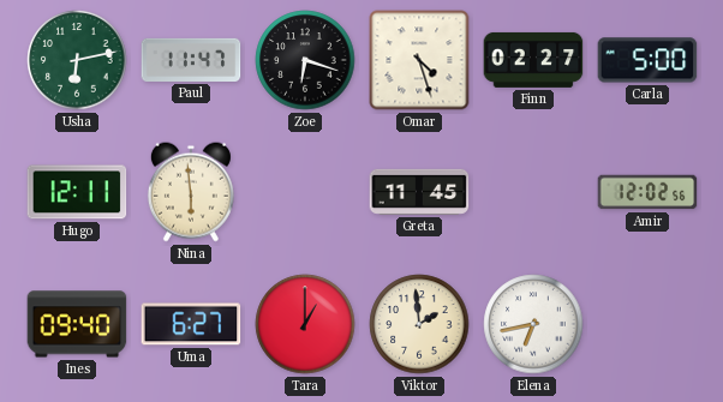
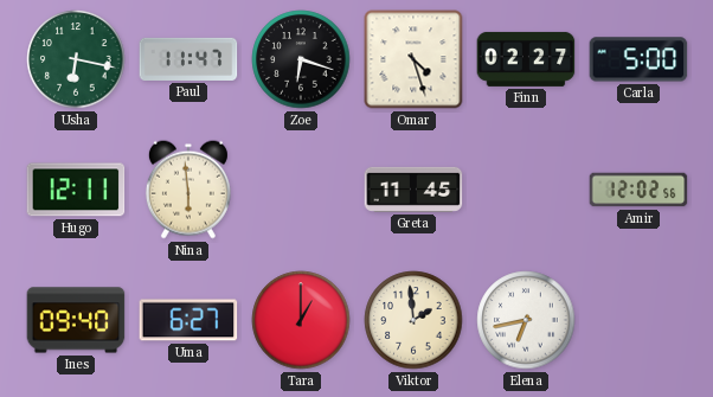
Usha: 6:13 -> 6:17
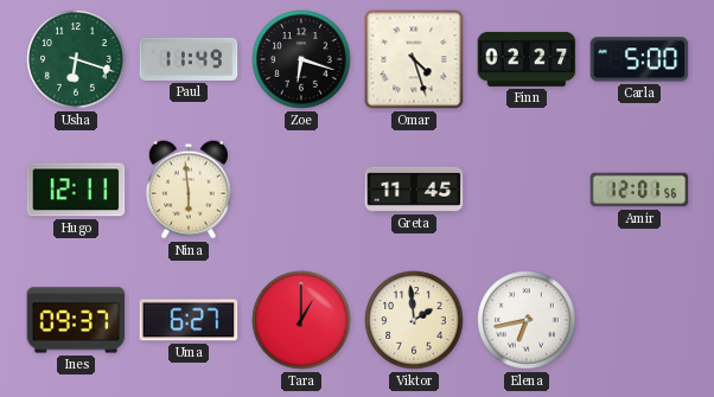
Usha: 6:17 -> 6:18
Paul: 11:47 -> 11:49
Amir: 12:02 -> 12:01
Ines: 09:40 -> 09:37
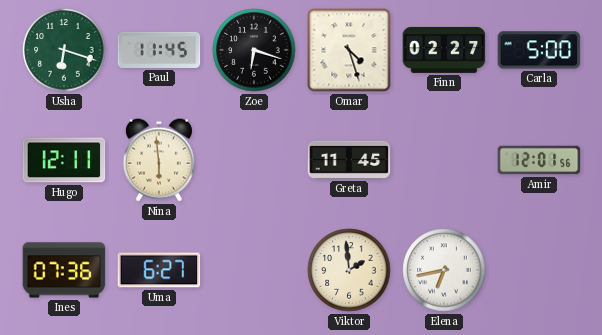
Paul: 11:49 -> 11:45
Ines: 09:37 -> 07:36
Tara: 1:00 -> none
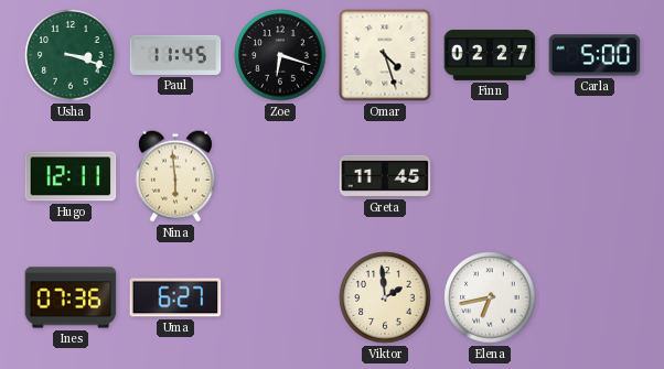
Usha: 6:18 -> 3:18
Amir: 12:01 -> none
